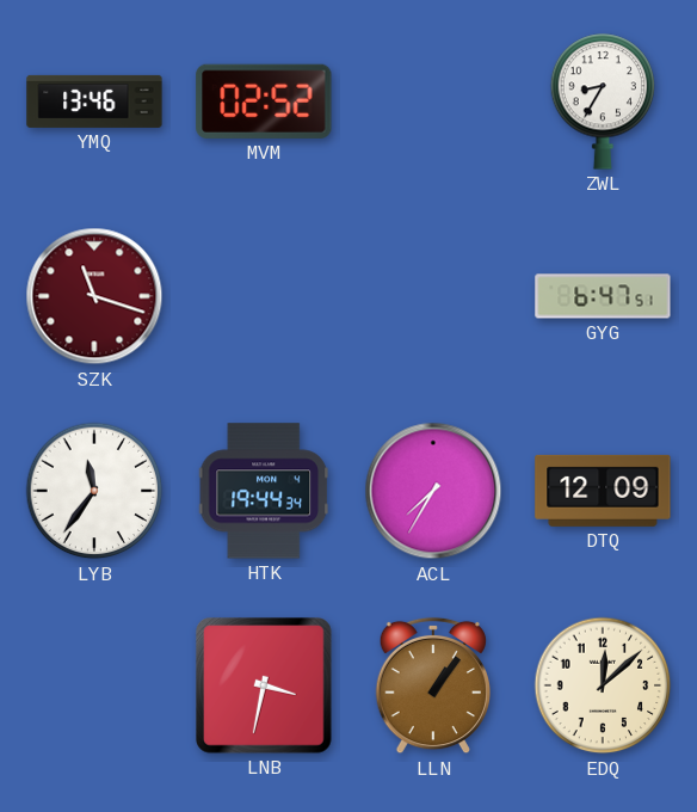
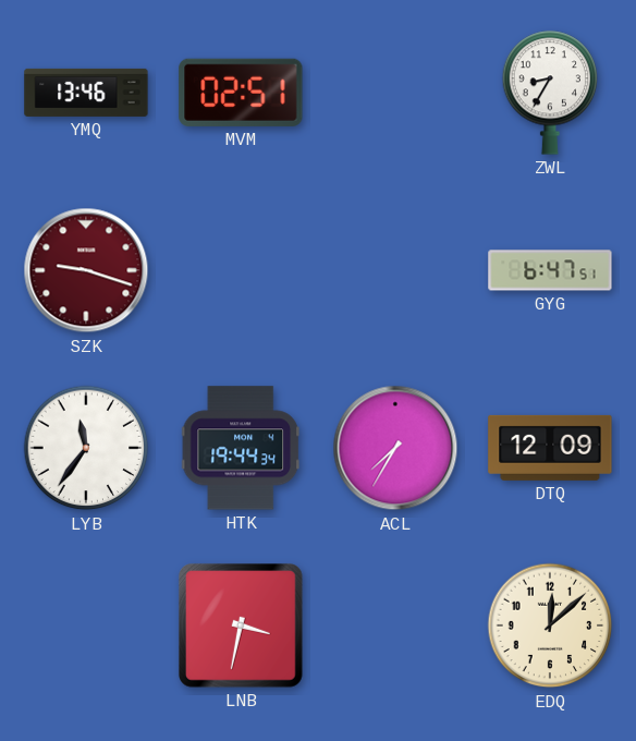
MVM: 02:52 -> 02:51
SZK: 11:18 -> 9:18
LLN: 1:06 -> none
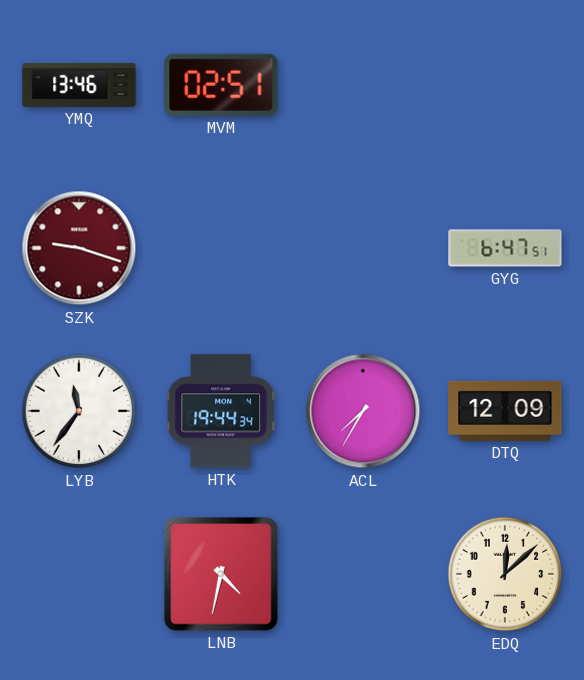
ZWL: 8:35 -> none
LNB: 3:32 -> 4:32
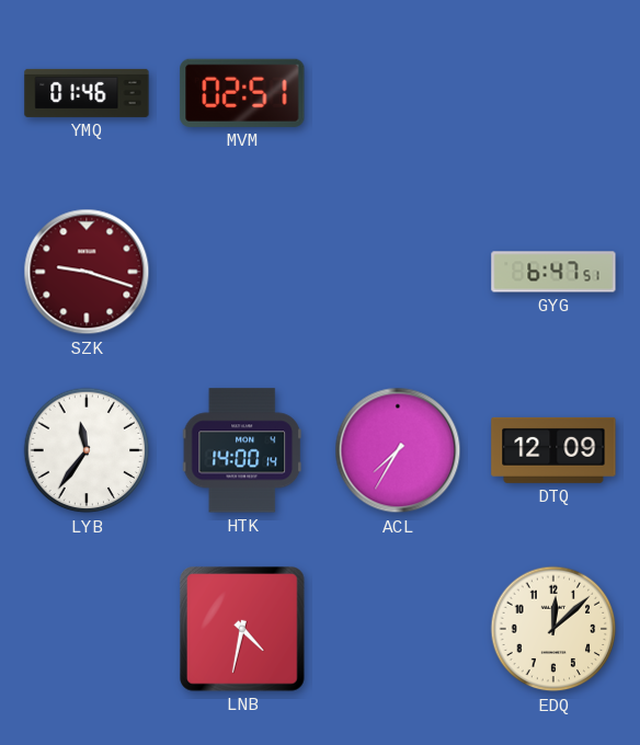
YMQ: 13:46 -> 01:46
HTK: 19:44 -> 14:00
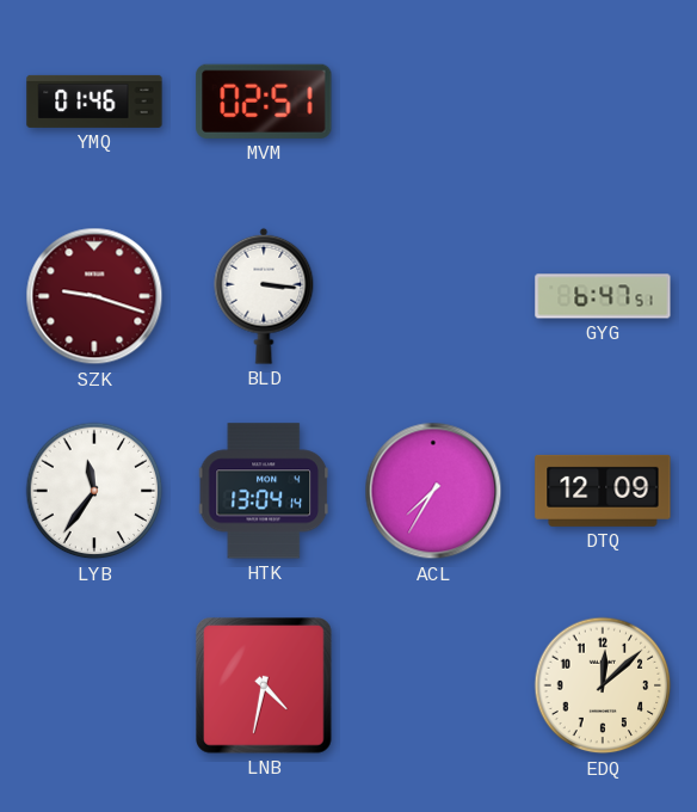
BLD: none -> 3:16
HTK: 14:00 -> 13:04
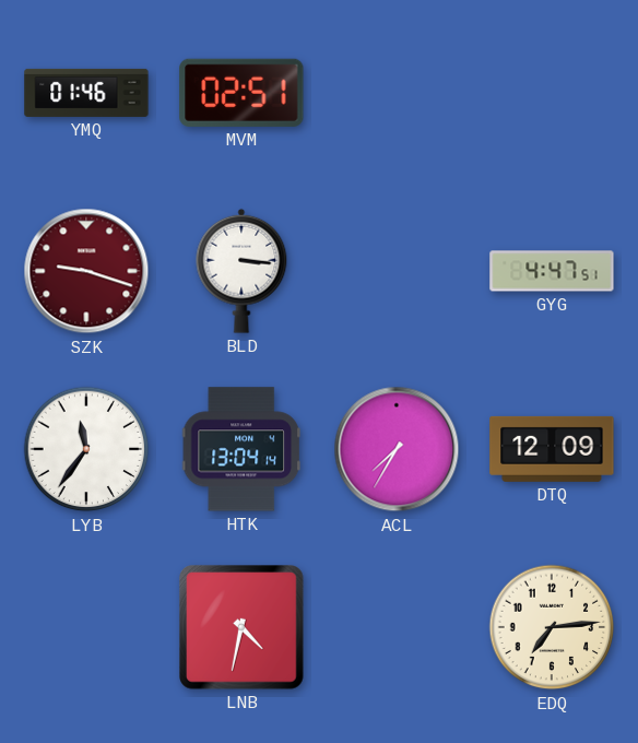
GYG: 6:47 -> 4:47
EDQ: 12:08 -> 7:14
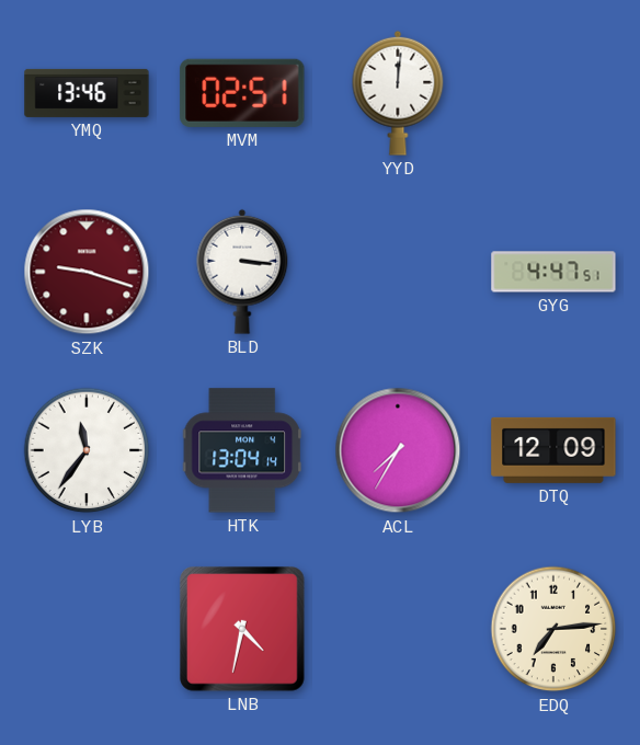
YMQ: 01:46 -> 13:46
YYD: none -> 12:01
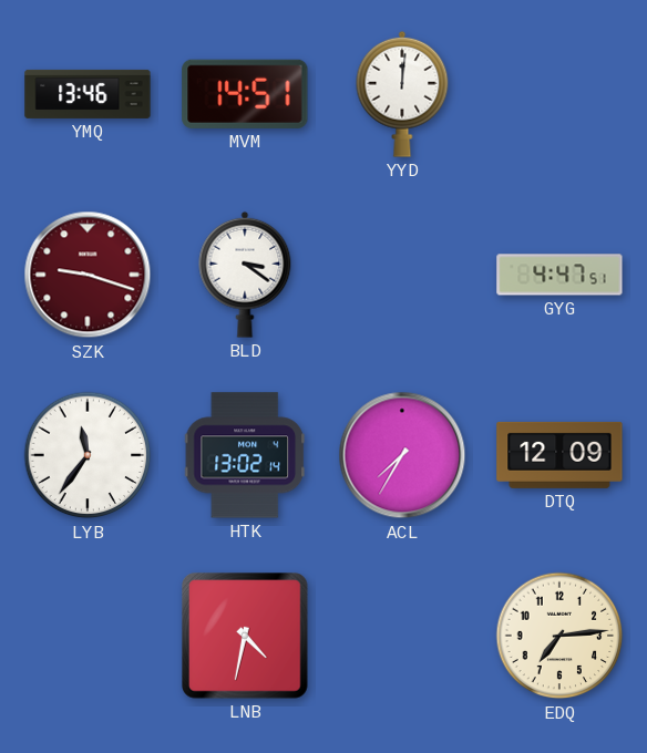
MVM: 02:51 -> 14:51
BLD: 3:16 -> 3:21
HTK: 13:04 -> 13:02
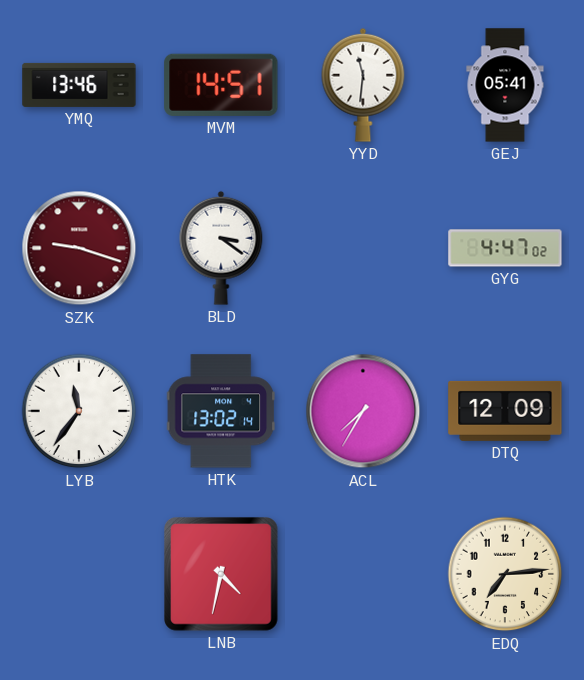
YYD: 12:01 -> 11:31
GEJ: none -> 05:41
GYG: 4:47:51 -> 4:47:02
